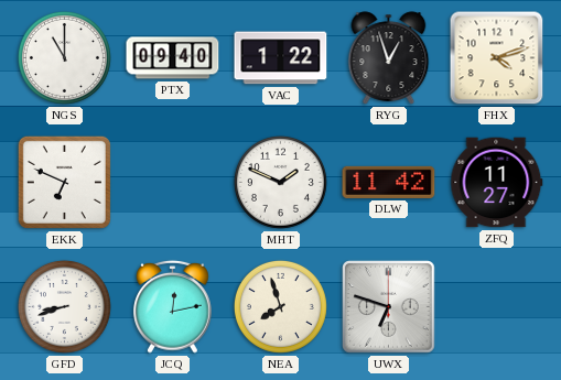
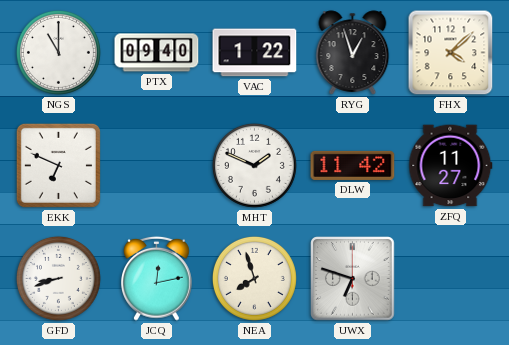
FHX: 4:12 -> 4:08
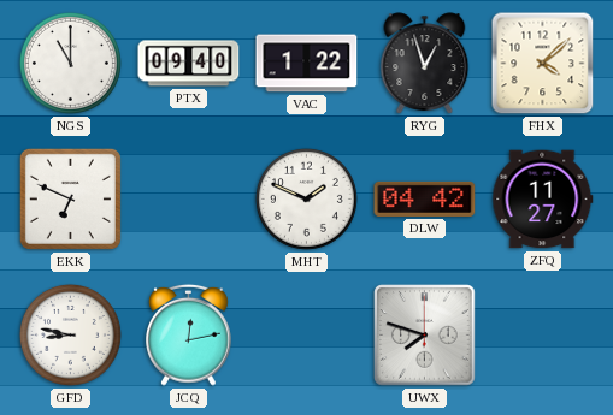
DLW: 11:42 -> 04:42
GFD: 8:42 -> 8:47
NEA: 7:57 -> none
UWX: 6:48 -> 7:48
